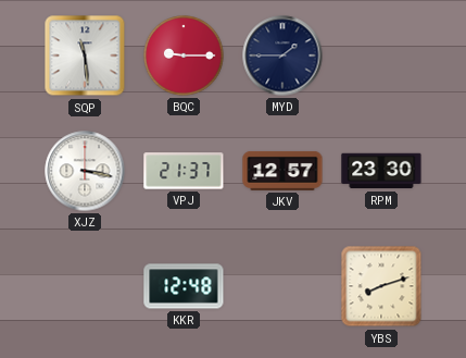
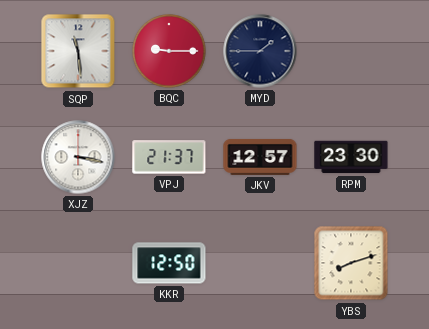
KKR: 12:48 -> 12:50
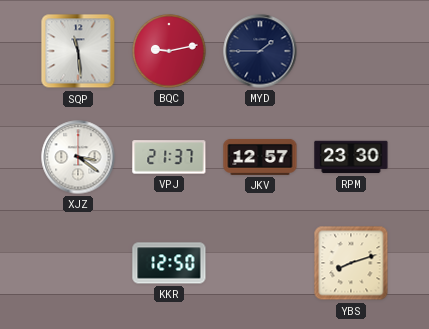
BQC: 9:15 -> 9:13
XJZ: 3:17 -> 3:21
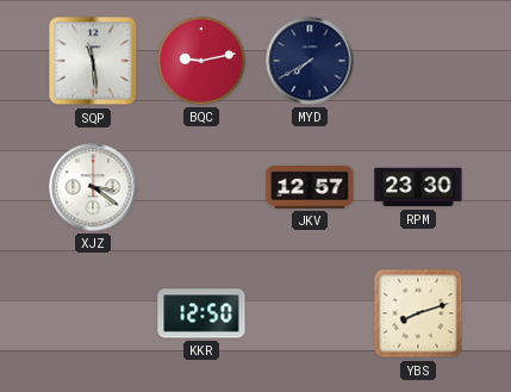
MYD: 1:45 -> 7:40
VPJ: 21:37 -> none
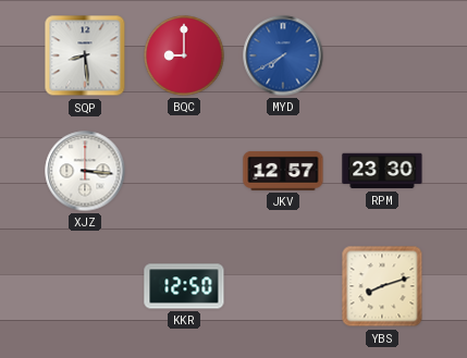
SQP: 11:29 -> 8:29
BQC: 9:13 -> 9:00
MYD dial: navy -> blue
XJZ: 3:21 -> 3:16
